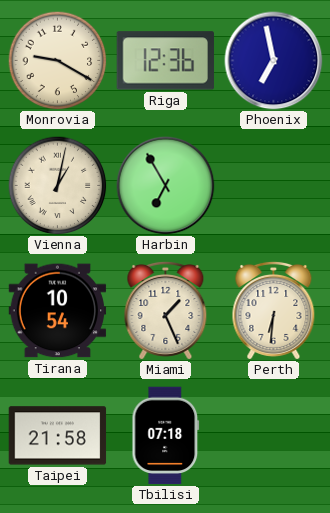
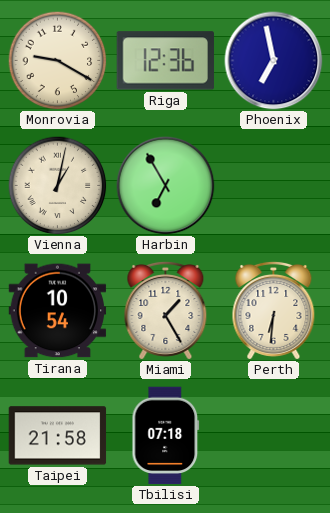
Miami: 1:26 -> 1:25
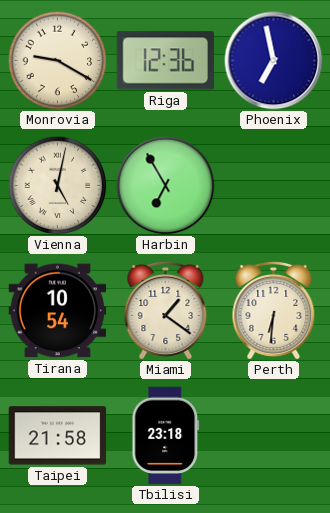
Vienna: 1:02 -> 5:02
Miami: 1:25 -> 1:21
Tbilisi: 07:18 -> 23:18
